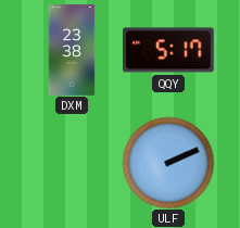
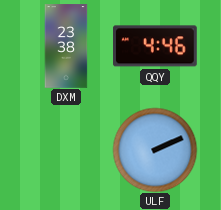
QQY: 5:17 -> 4:46
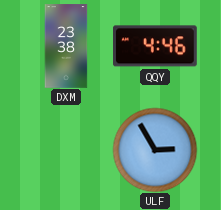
ULF: 2:11 -> 2:55
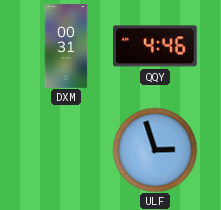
DXM: 23:38 -> 00:31
ULF: 2:55 -> 2:57
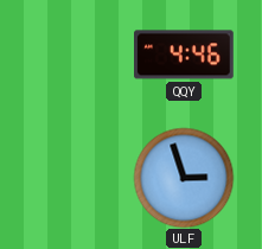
DXM: 00:31 -> none
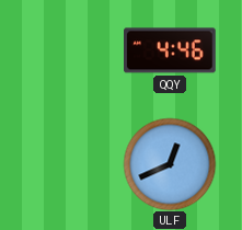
ULF: 2:57 -> 12:41
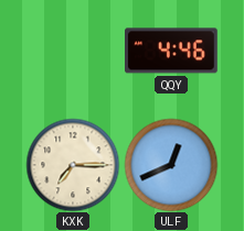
KXK: none -> 7:15
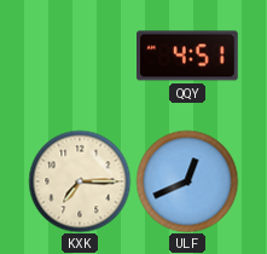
QQY: 4:46 -> 4:51
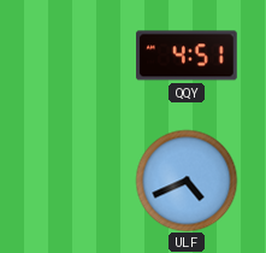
KXK: 7:15 -> none
ULF: 12:41 -> 4:41
